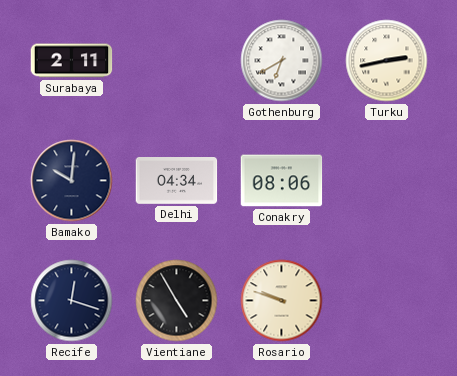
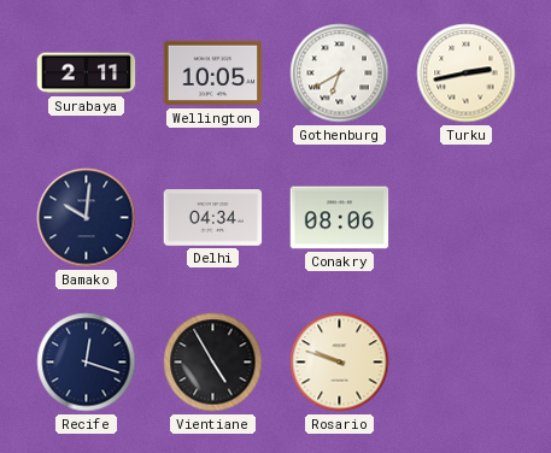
Wellington: none -> 10:05
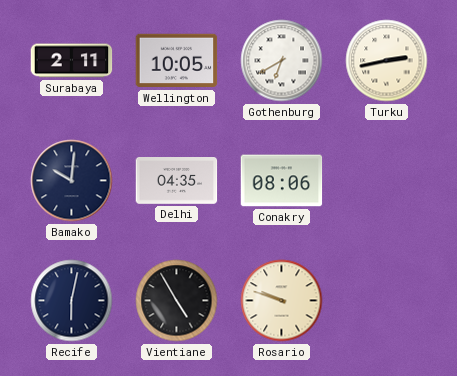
Delhi: 04:34 -> 04:35
Recife: 12:18 -> 6:02
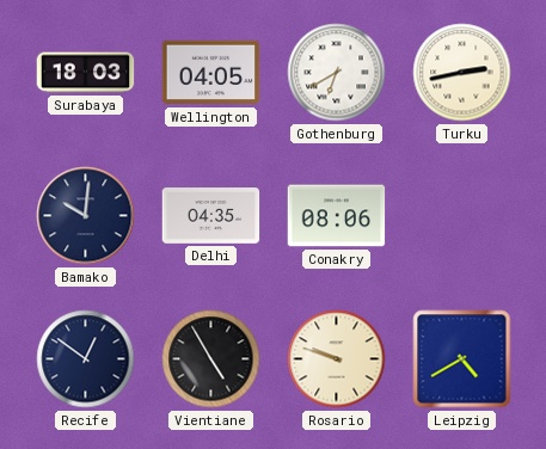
Surabaya: 2:11 -> 18:03
Wellington: 10:05 -> 04:05
Recife: 6:02 -> 12:51
Leipzig: none -> 4:40
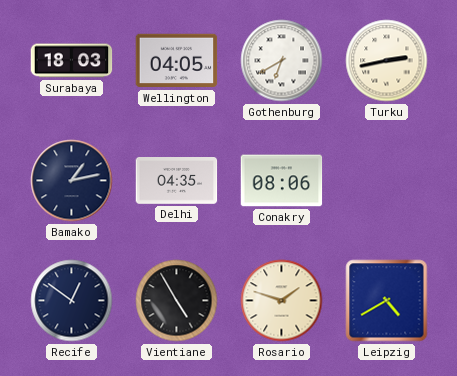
Bamako: 10:01 -> 1:13
Rosario: 9:48 -> 1:48
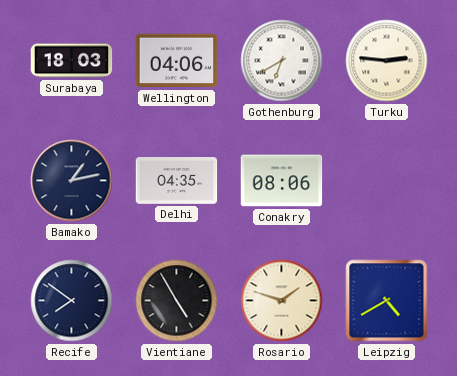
Wellington: 04:05 -> 04:06
Turku: 2:43 -> 2:46
Recife: 12:51 -> 7:51
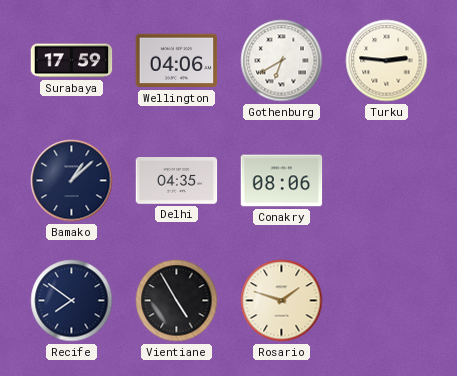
Surabaya: 18:03 -> 17:59
Bamako: 1:13 -> 1:08
Leipzig: 4:40 -> none
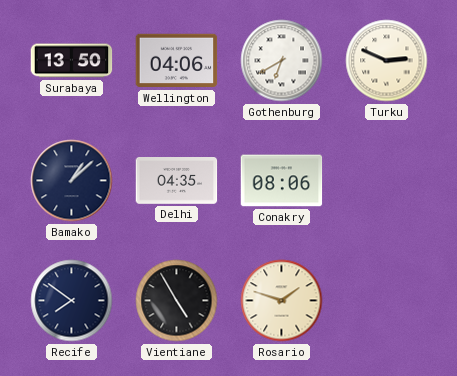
Surabaya: 17:59 -> 13:50
Turku: 2:46 -> 2:49
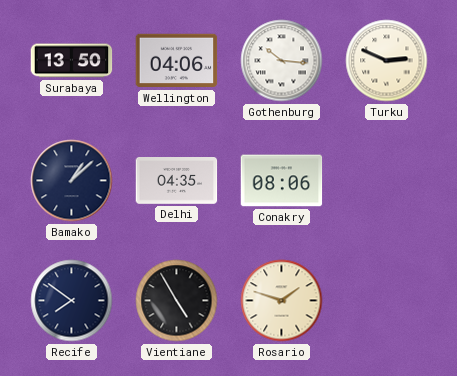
Gothenburg: 6:40 -> 10:16
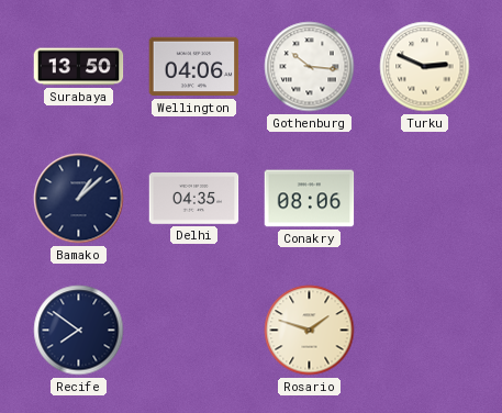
Vientiane: 4:55 -> none
